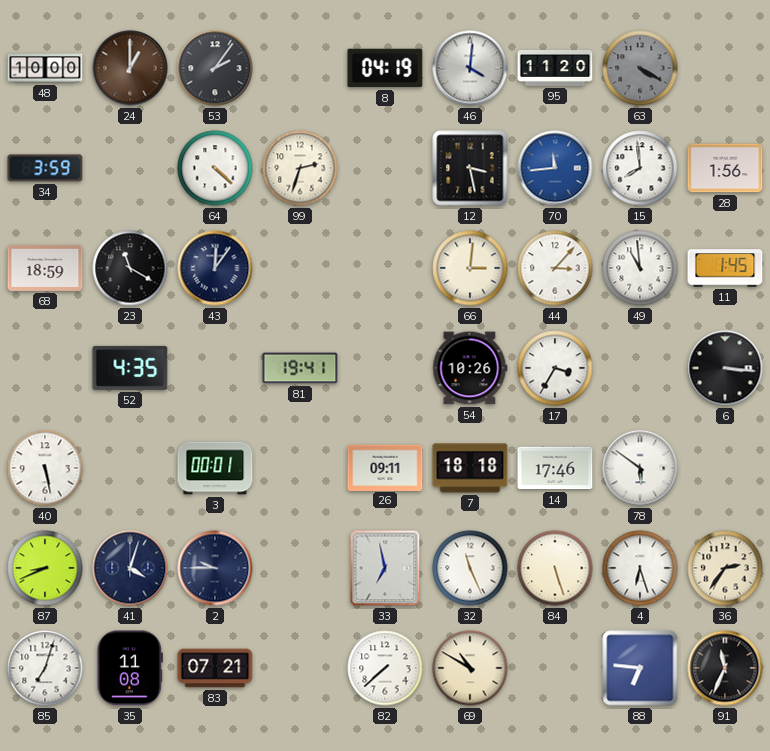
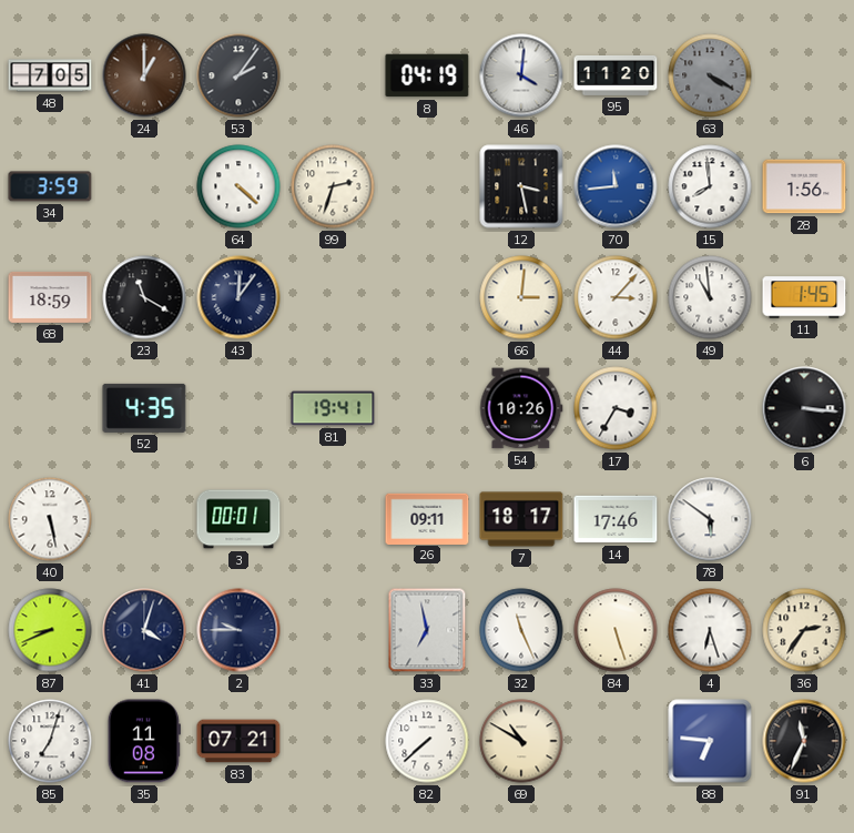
48: 10:00 -> 7:05
7: 18:18 -> 18:17
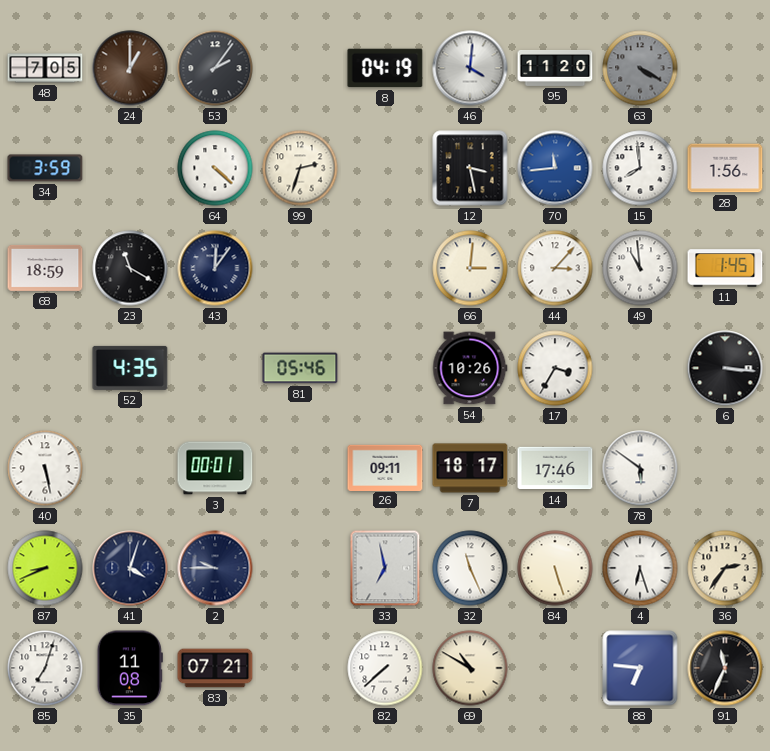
81: 19:41 -> 05:46
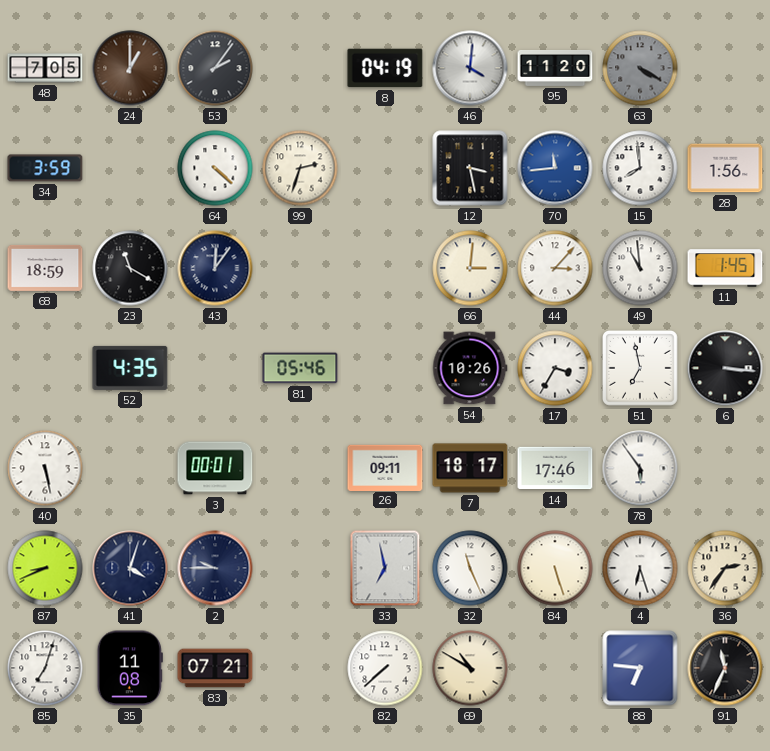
51: none -> 6:58
78: 5:51 -> 5:54
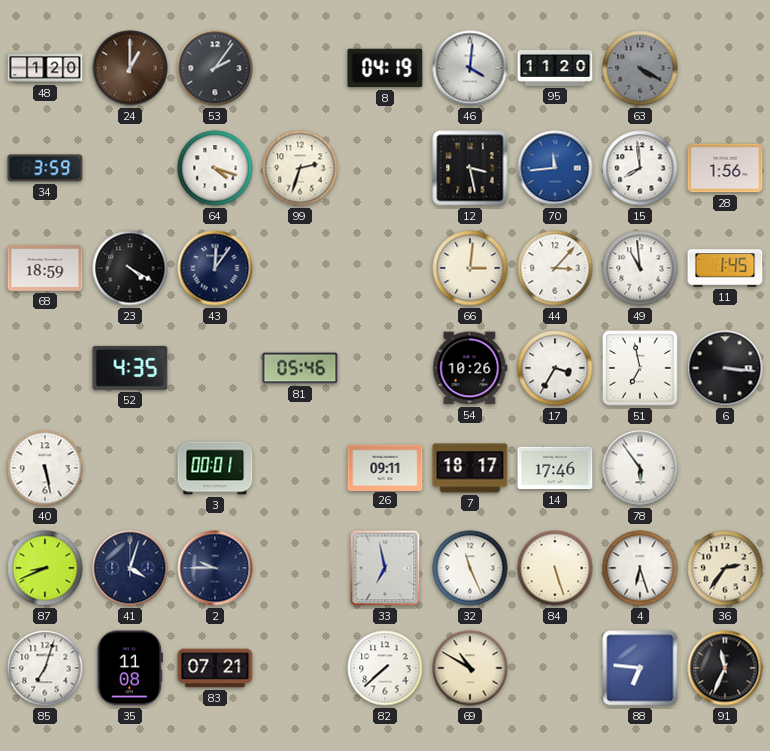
48: 7:05 -> 1:20
64: 4:22 -> 4:18
23: 11:20 -> 4:20
